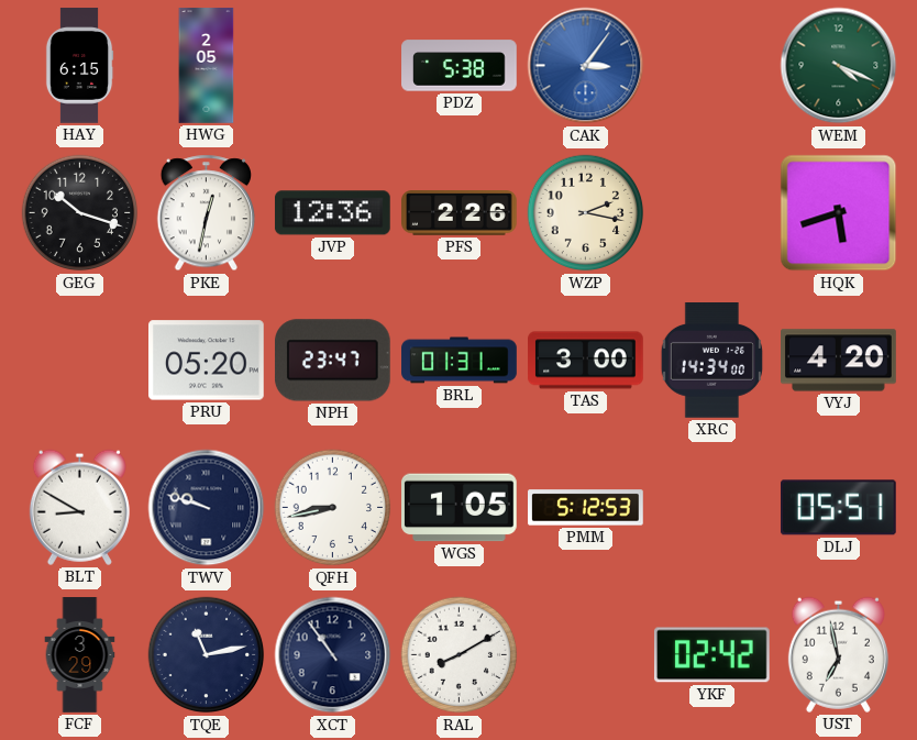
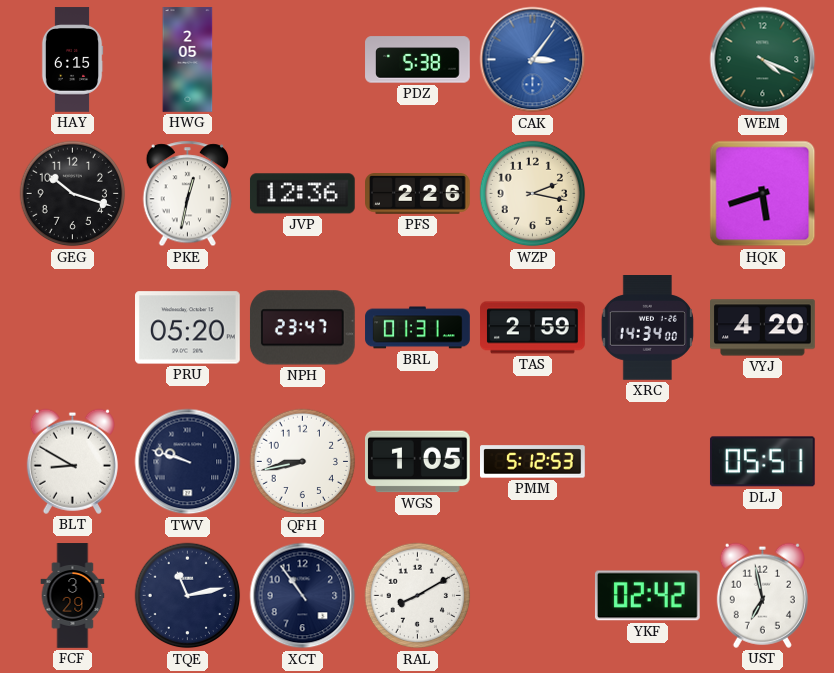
TAS: 3:00 -> 2:59
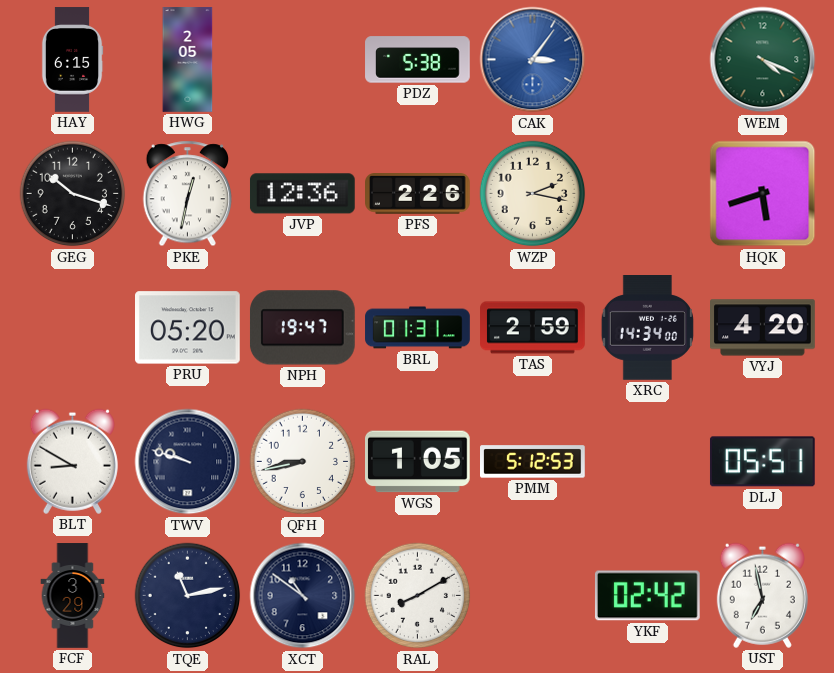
NPH: 23:47 -> 19:47
XCT: 10:54 -> 10:51
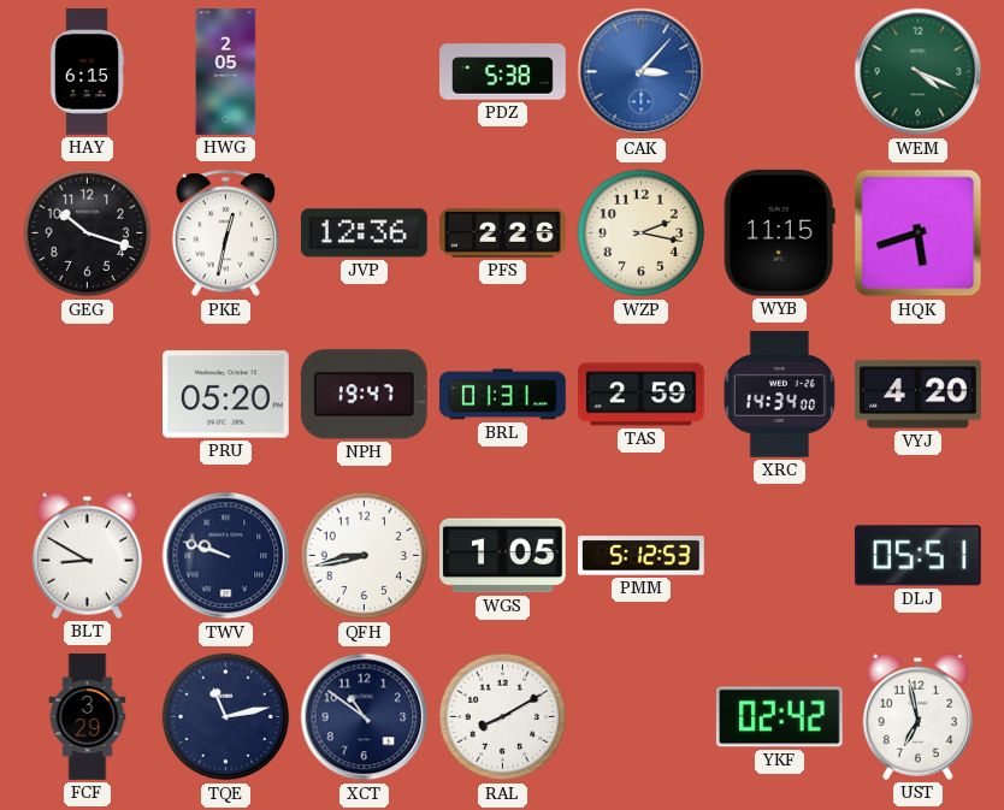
CAK: 3:06 -> 3:07
WYB: none -> 11:15
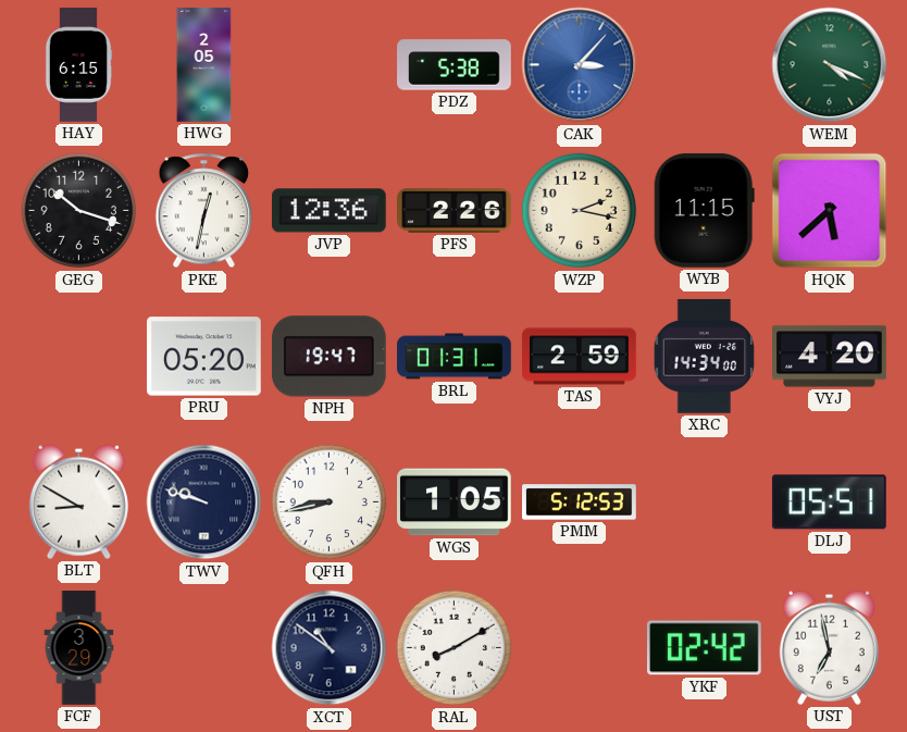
HQK: 5:42 -> 5:38
TQE: 11:13 -> none
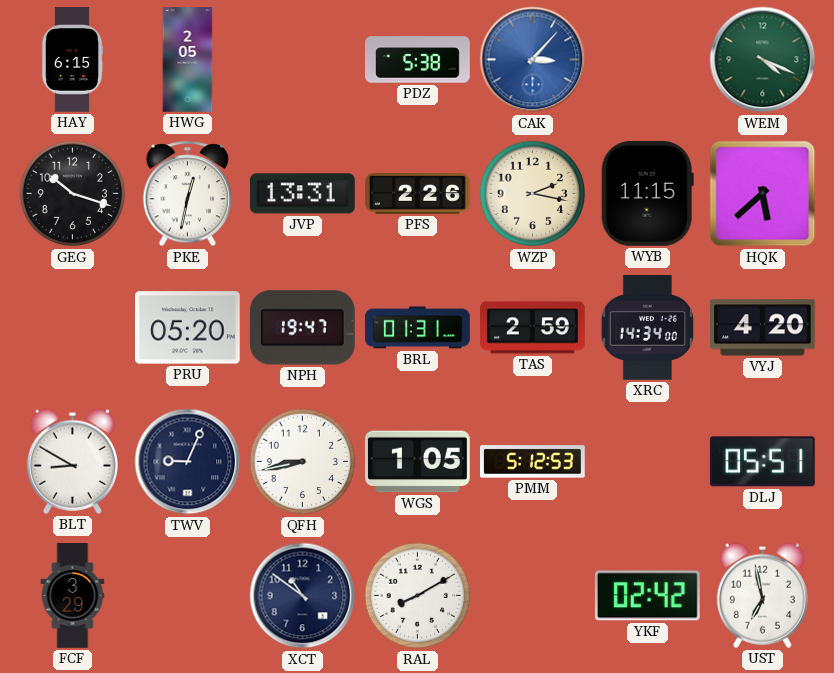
JVP: 12:36 -> 13:31
TWV: 9:48 -> 9:04
